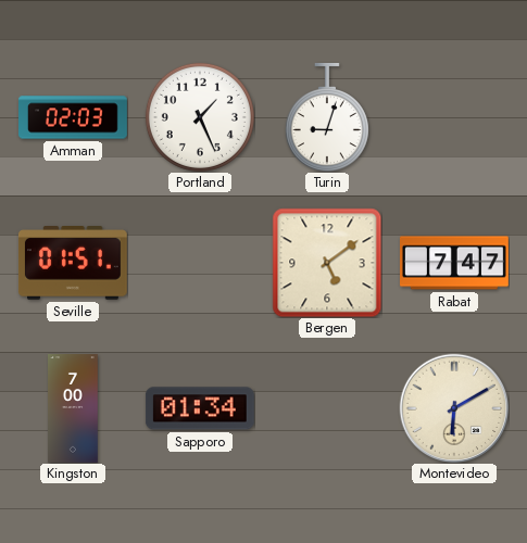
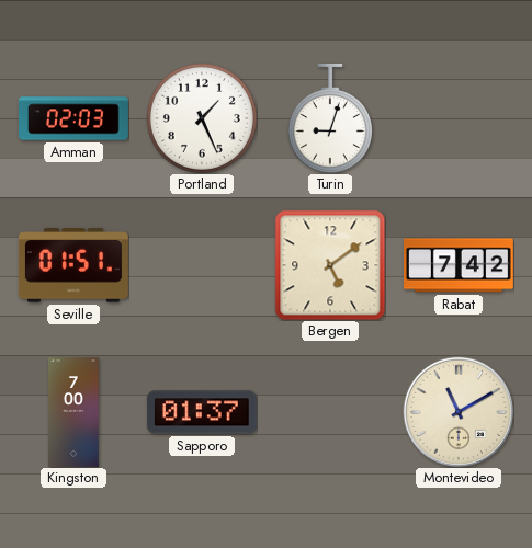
Rabat: 7:47 -> 7:42
Sapporo: 01:34 -> 01:37
Montevideo: 6:10 -> 11:10
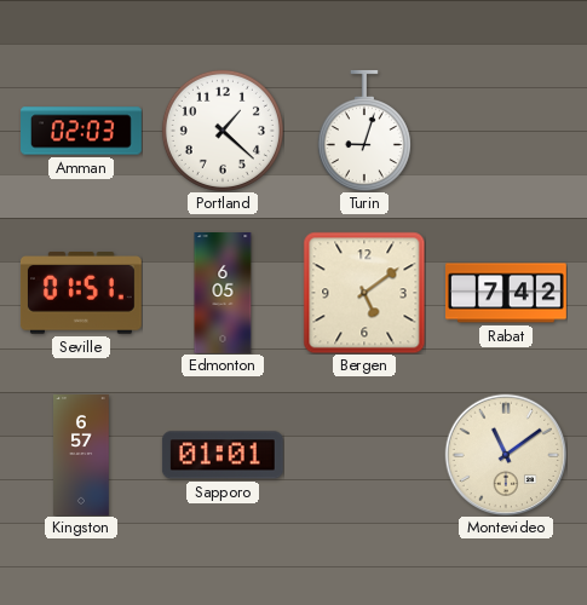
Portland: 1:26 -> 1:22
Edmonton: none -> 6:05
Kingston: 7:00 -> 6:57
Sapporo: 01:37 -> 01:01
Montevideo: 11:10 -> 11:09
